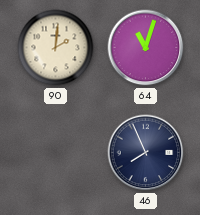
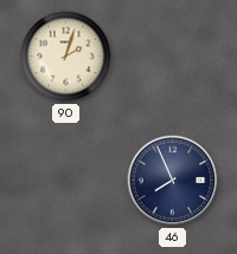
90: 2:01 -> 2:03
64: 11:03 -> none
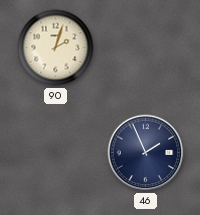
46: 7:56 -> 1:56
